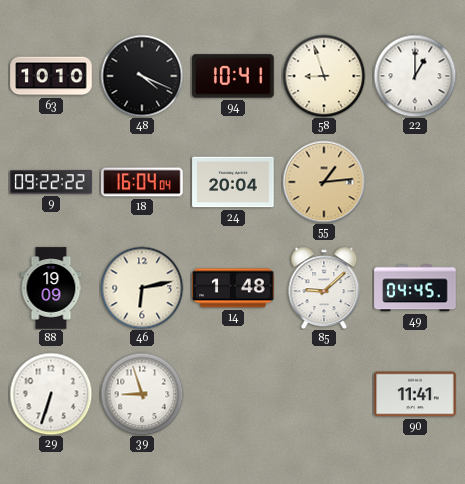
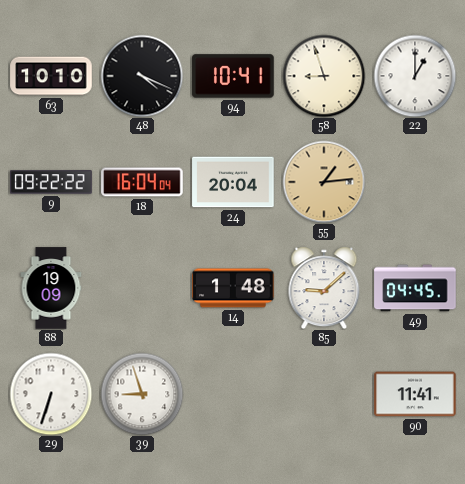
46: 6:13 -> none
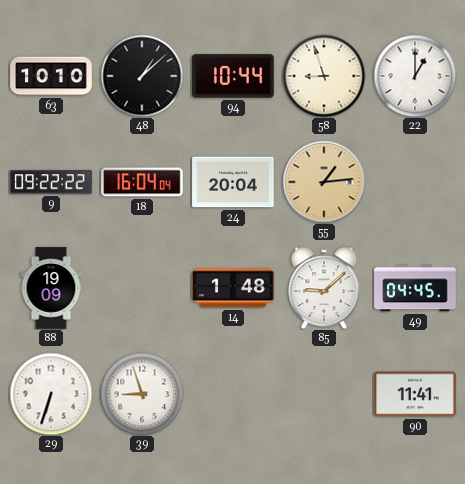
48: 4:19 -> 1:08
94: 10:41 -> 10:44
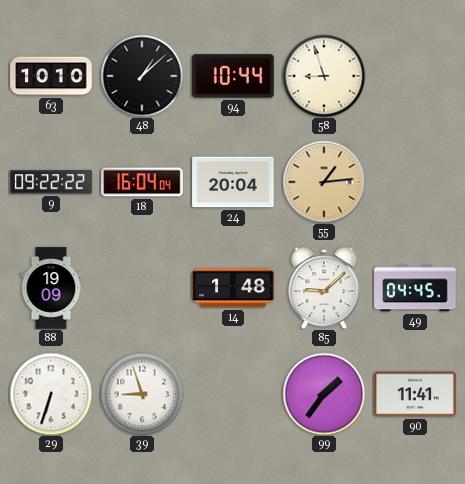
22: 1:00 -> none
99: none -> 1:36
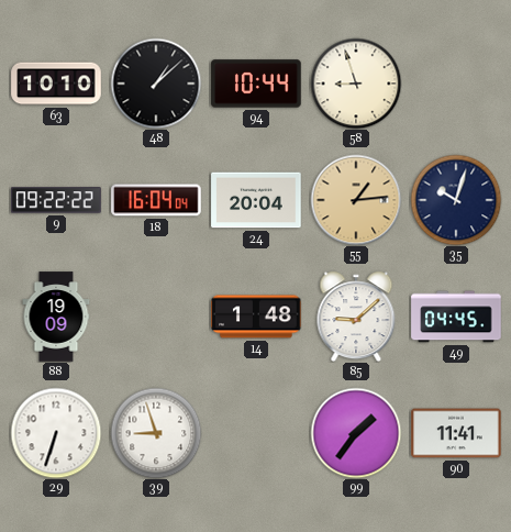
35: none -> 10:03
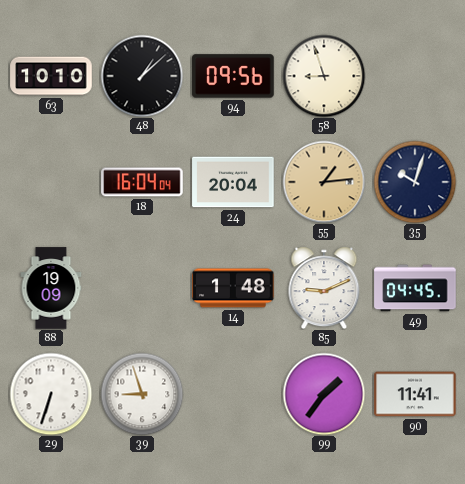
94: 10:44 -> 09:56
9: 09:22 -> none
85: 9:08 -> 9:11
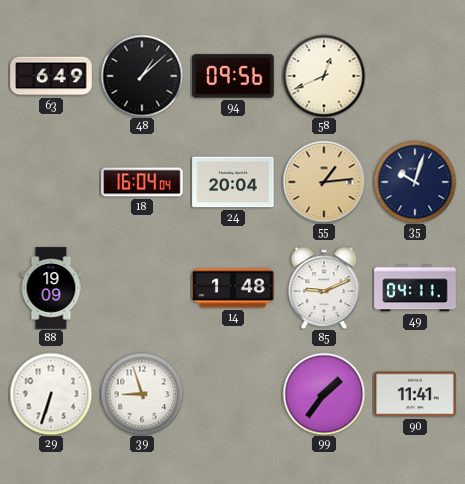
63: 10:10 -> 6:49
58: 8:57 -> 12:41
49: 04:45 -> 04:11
